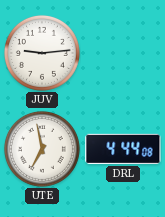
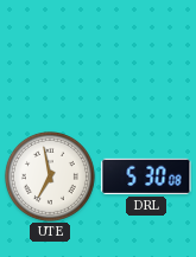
JUV: 9:14 -> none
DRL: 4:44 -> 5:30
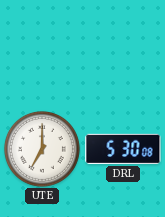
UTE: 6:58 -> 7:00
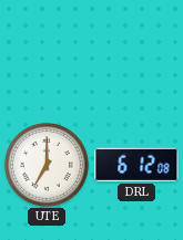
DRL: 5:30 -> 6:12
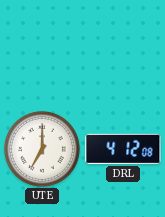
DRL: 6:12 -> 4:12
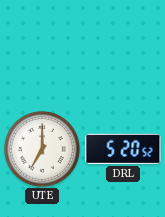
DRL: 4:12 -> 5:20
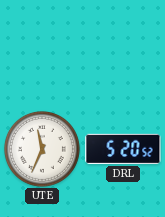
UTE: 7:00 -> 11:34
